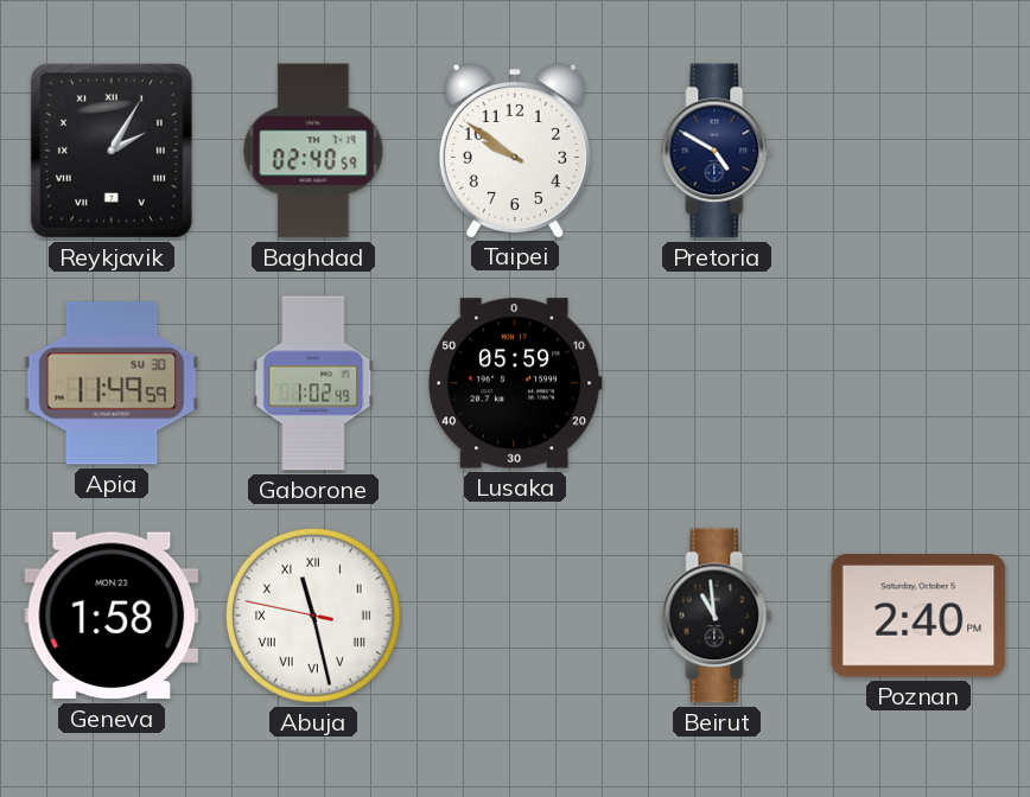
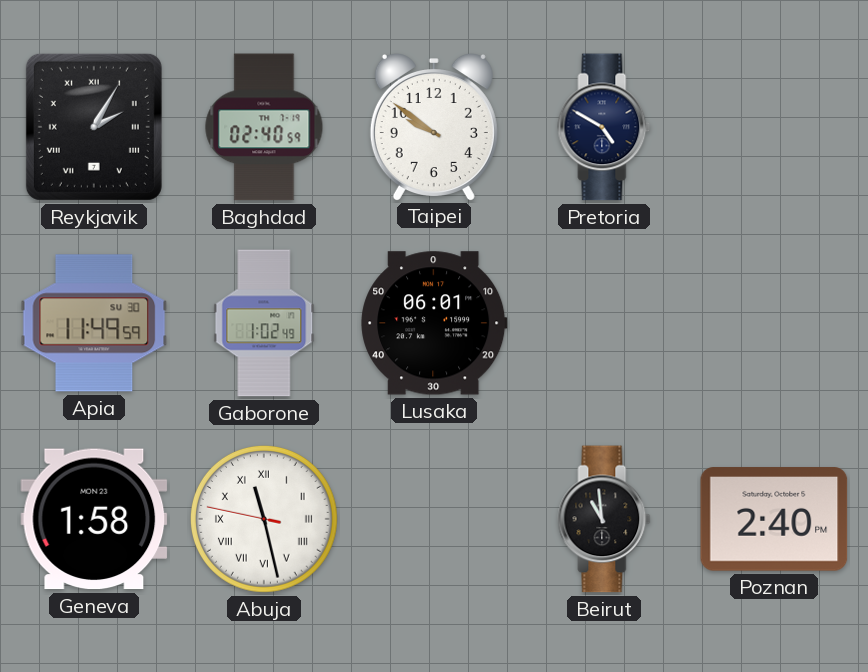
Lusaka: 05:59 -> 06:01
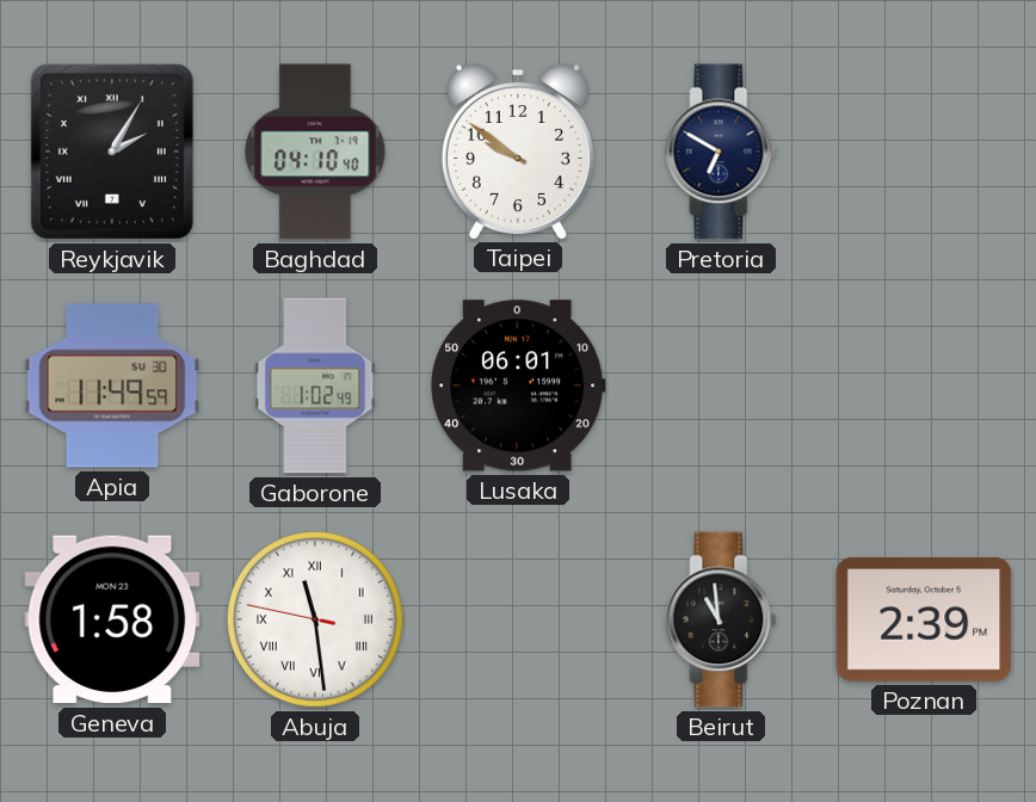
Baghdad: 02:40 -> 04:10
Pretoria: 4:50 -> 6:50
Abuja: 11:27 -> 11:28
Poznan: 2:40 -> 2:39
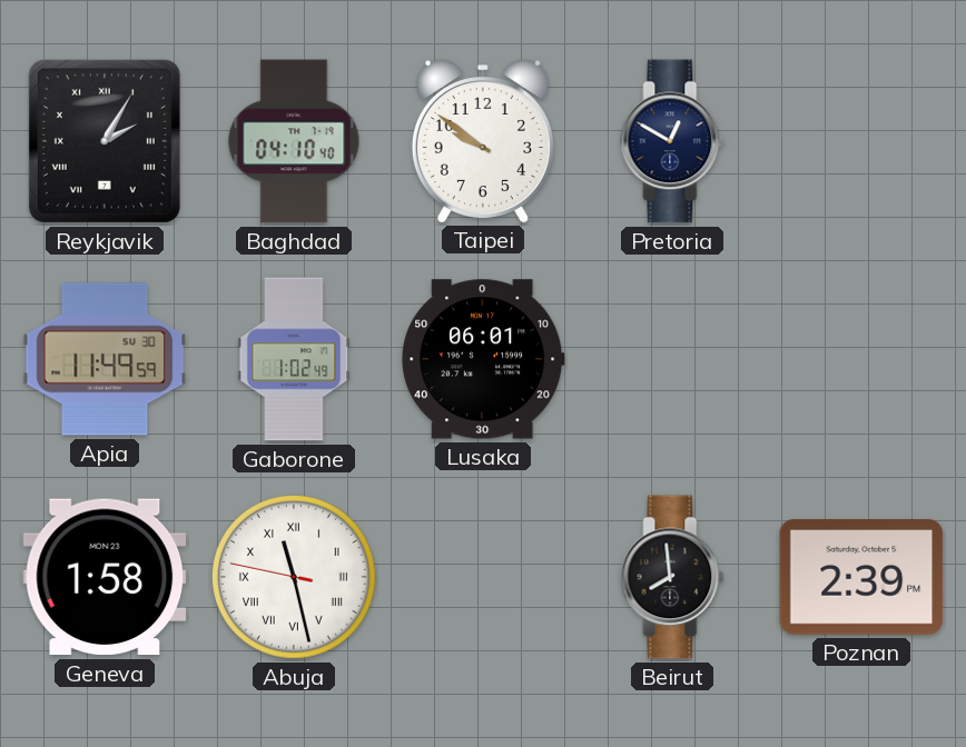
Pretoria: 6:50 -> 12:50
Abuja: 11:28 -> 11:27
Beirut: 10:59 -> 7:59
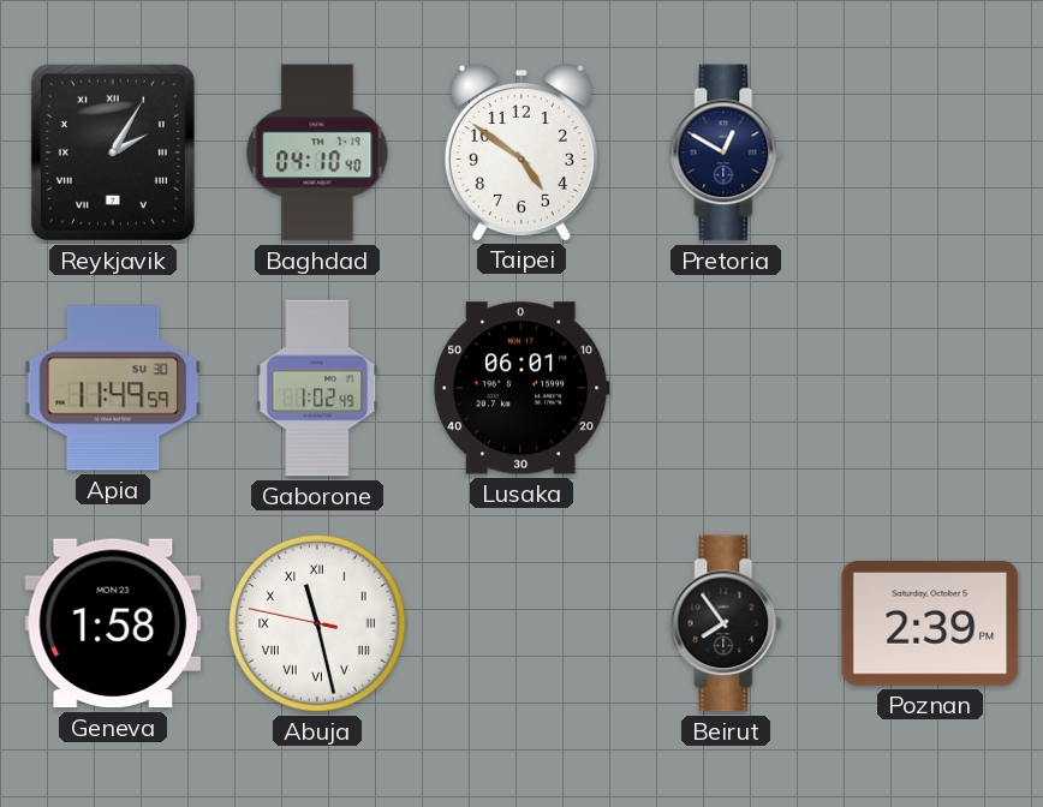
Taipei: 9:51 -> 4:51
Beirut: 7:59 -> 7:54
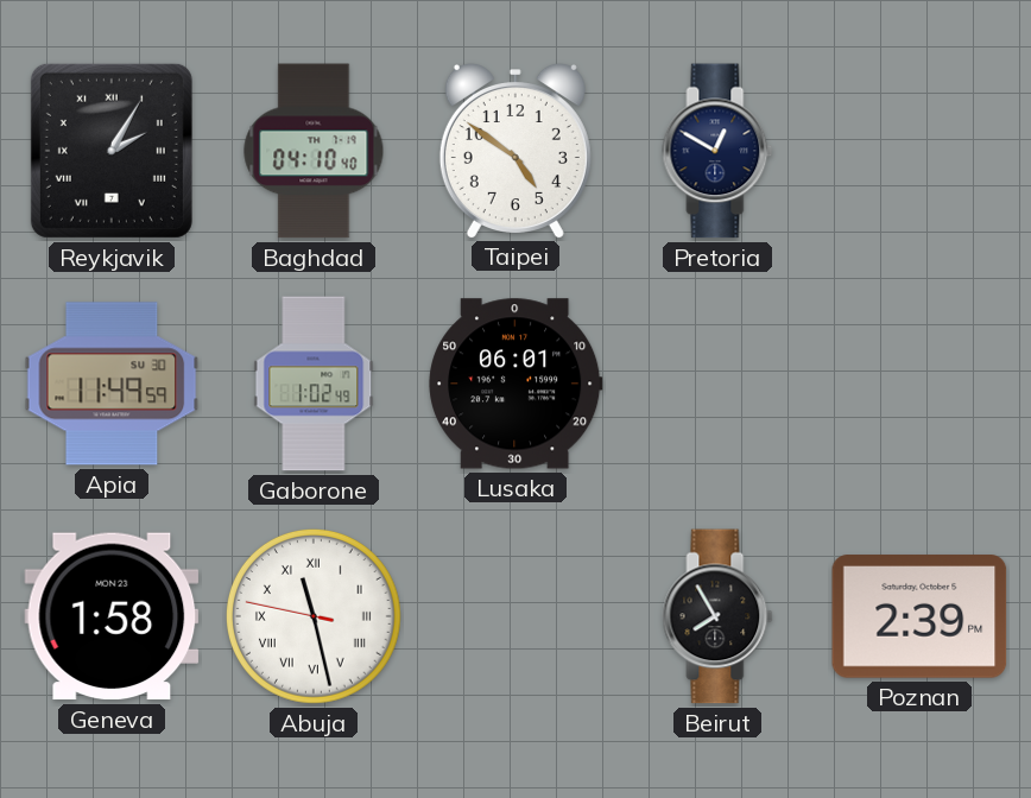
Beirut: 7:54 -> 7:55
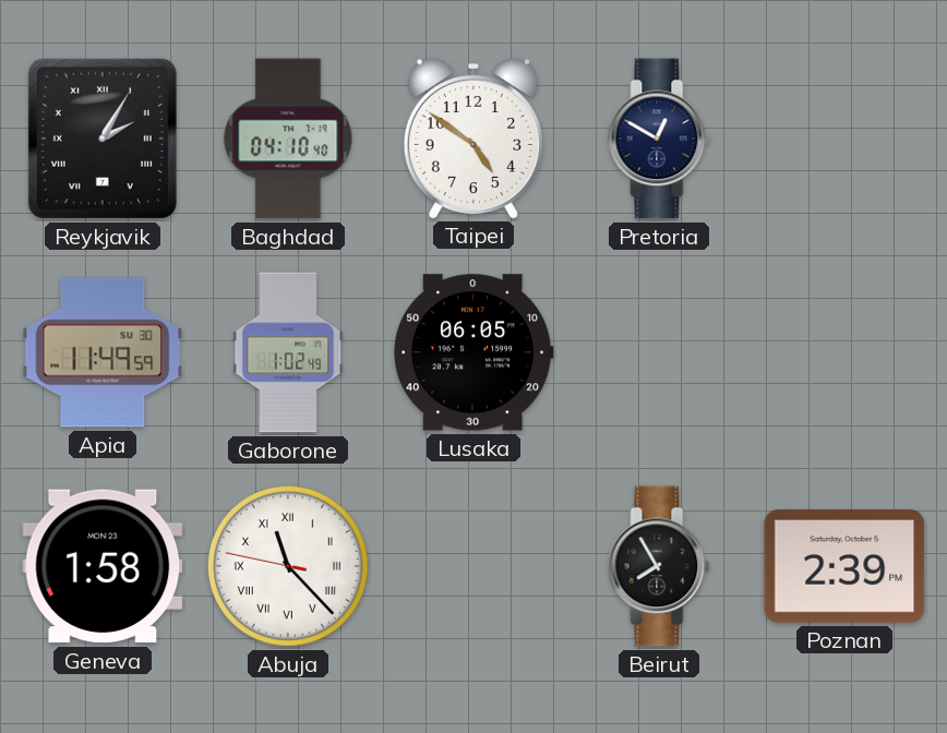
Lusaka: 06:01 -> 06:05
Abuja: 11:27 -> 11:22
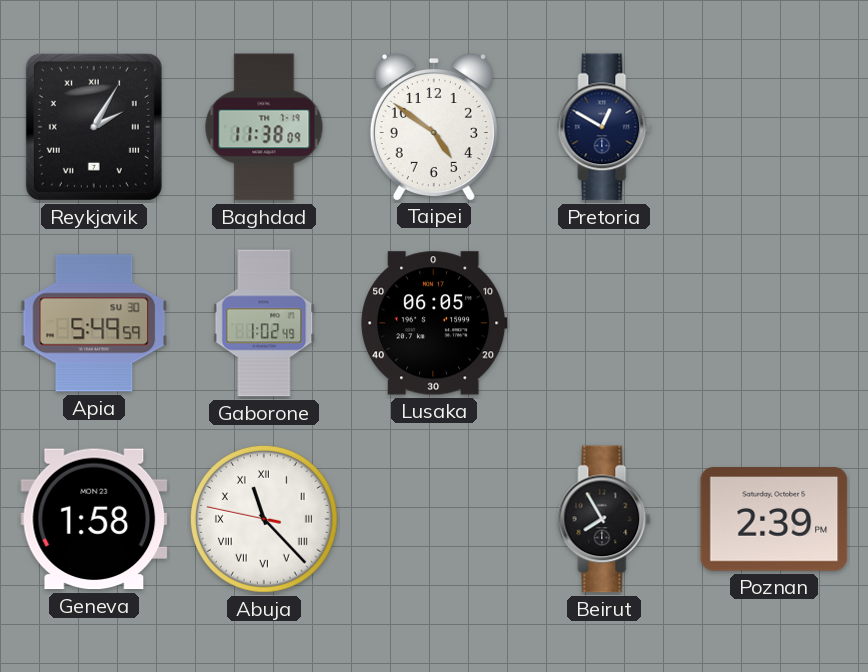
Baghdad: 04:10 -> 11:38
Apia: 11:49 -> 5:49
